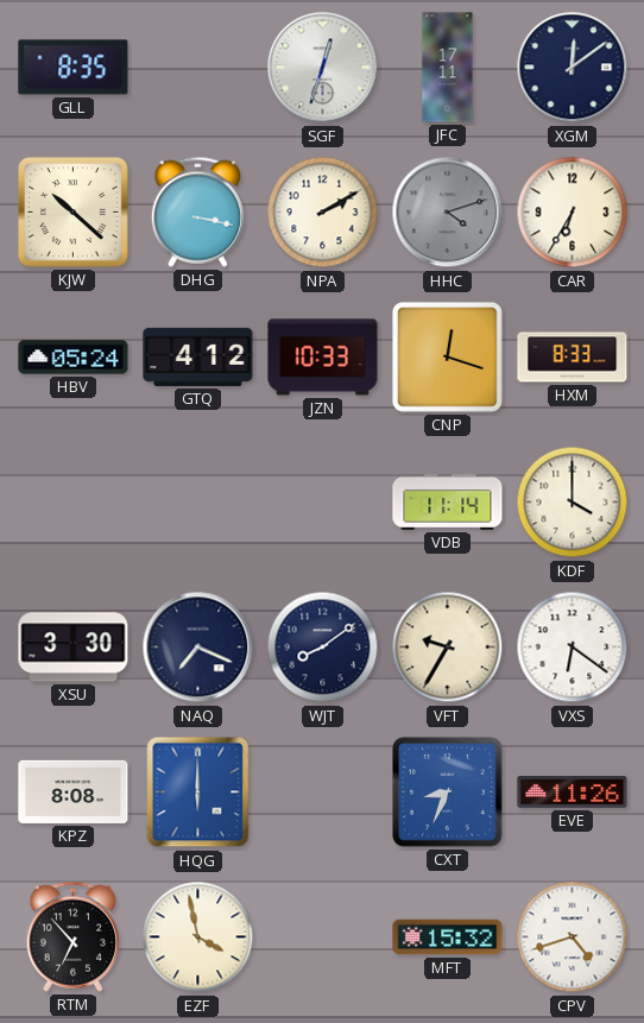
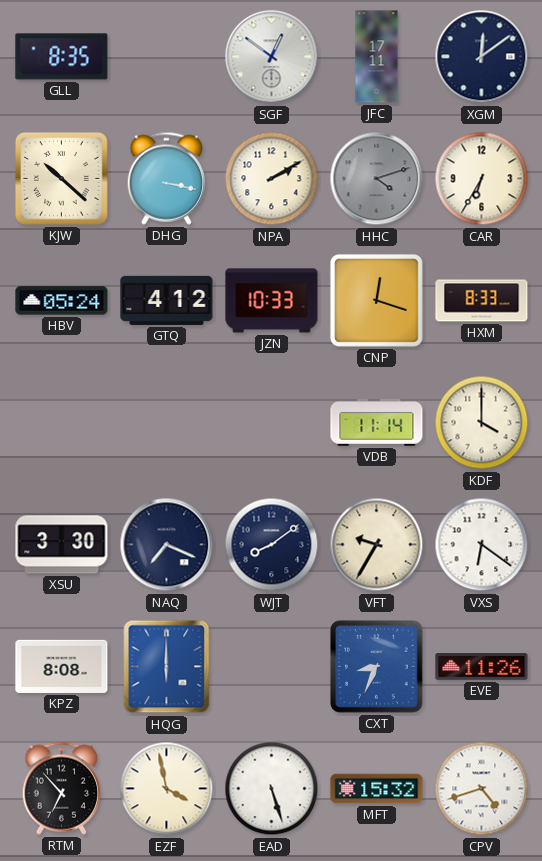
SGF: 12:33 -> 12:51
EAD: none -> 5:27
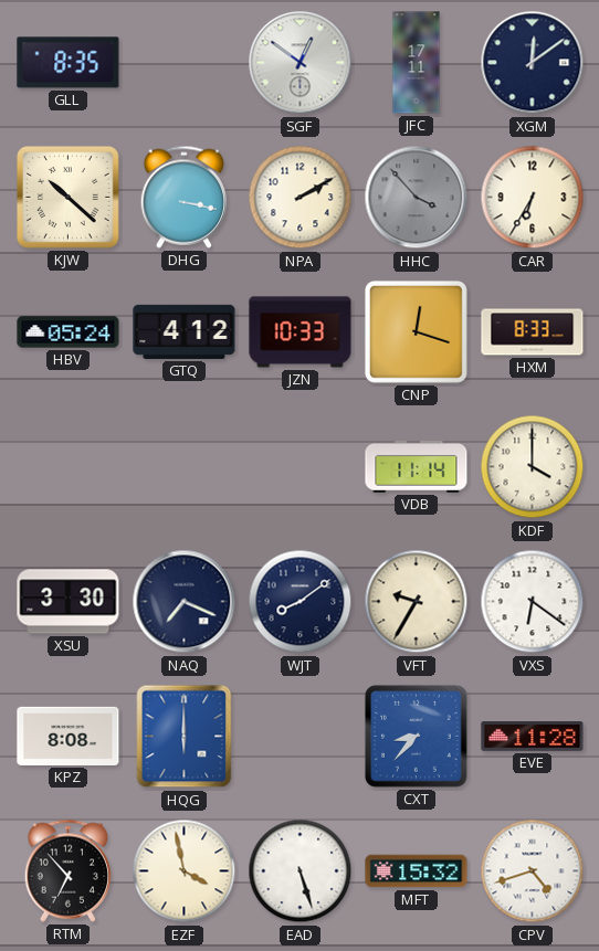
HHC: 4:12 -> 3:53
CXT: 8:34 -> 8:37
EVE: 11:26 -> 11:28
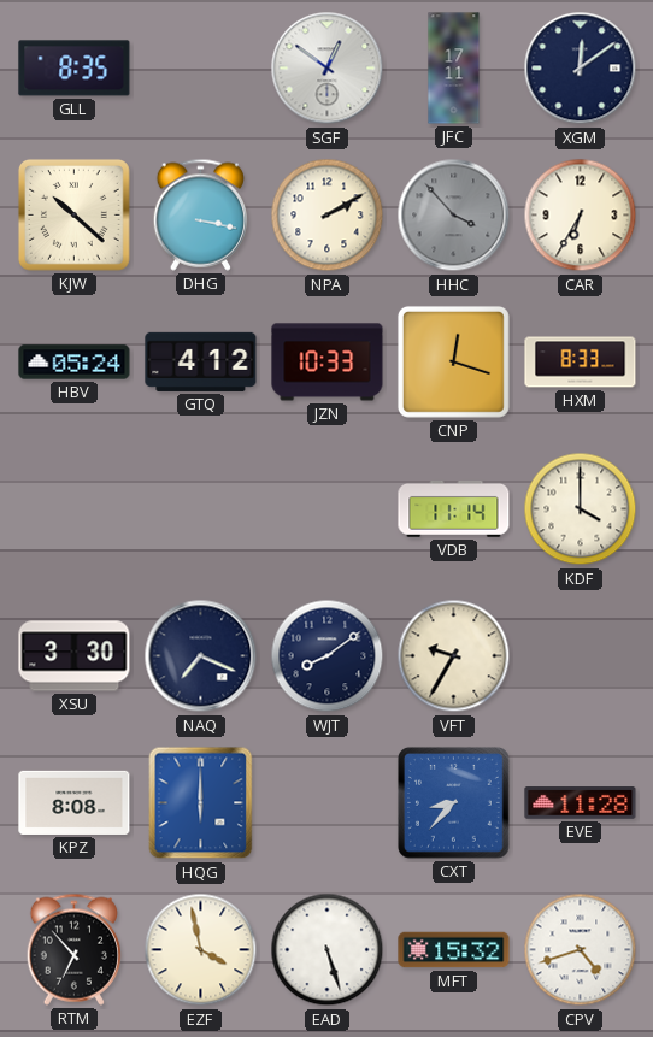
VXS: 6:21 -> none
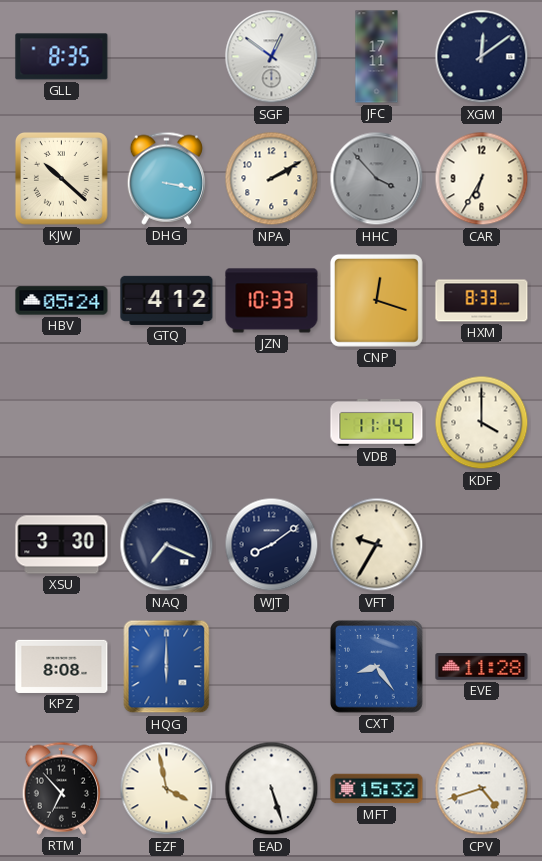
CXT: 8:37 -> 8:24
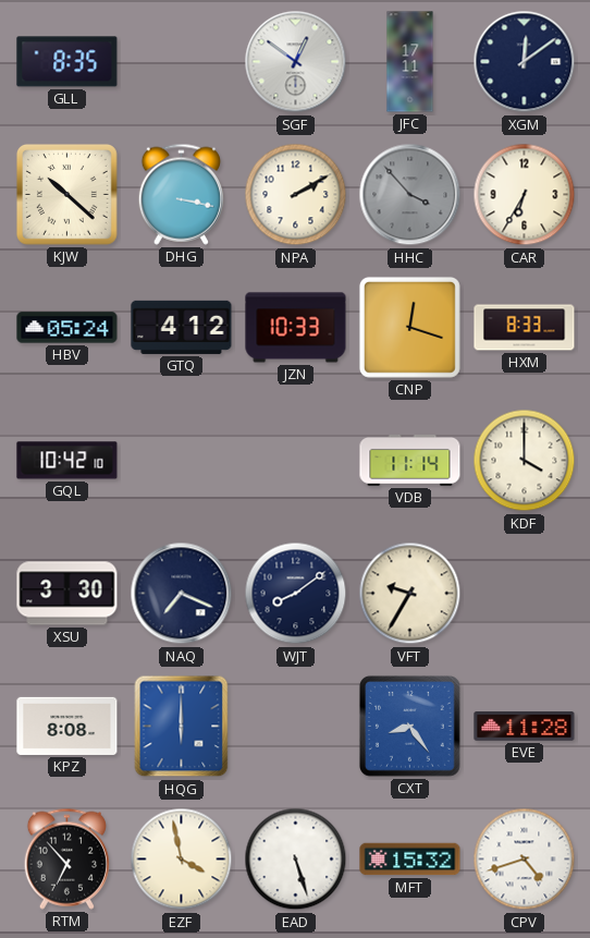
GQL: none -> 10:42
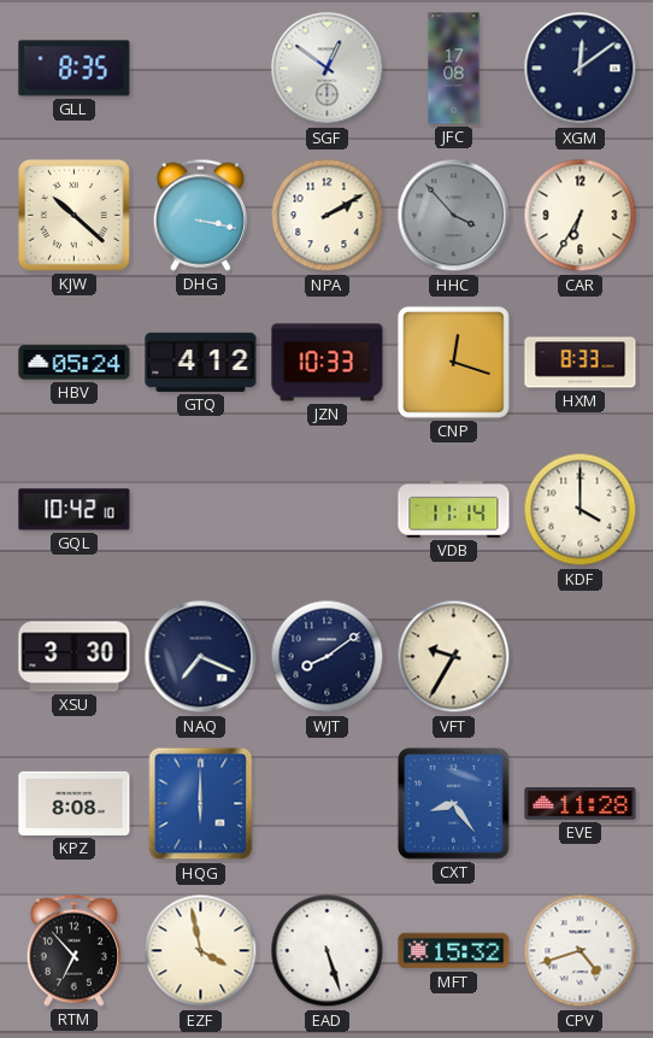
JFC: 17:11 -> 17:08
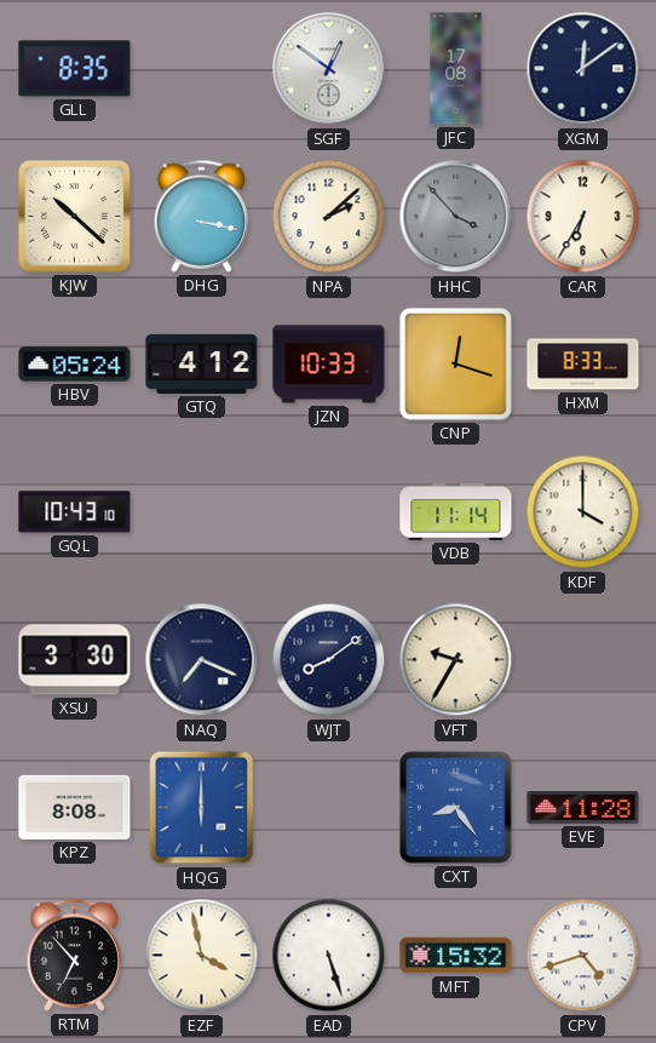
NPA: 2:10 -> 2:08
GQL: 10:42 -> 10:43
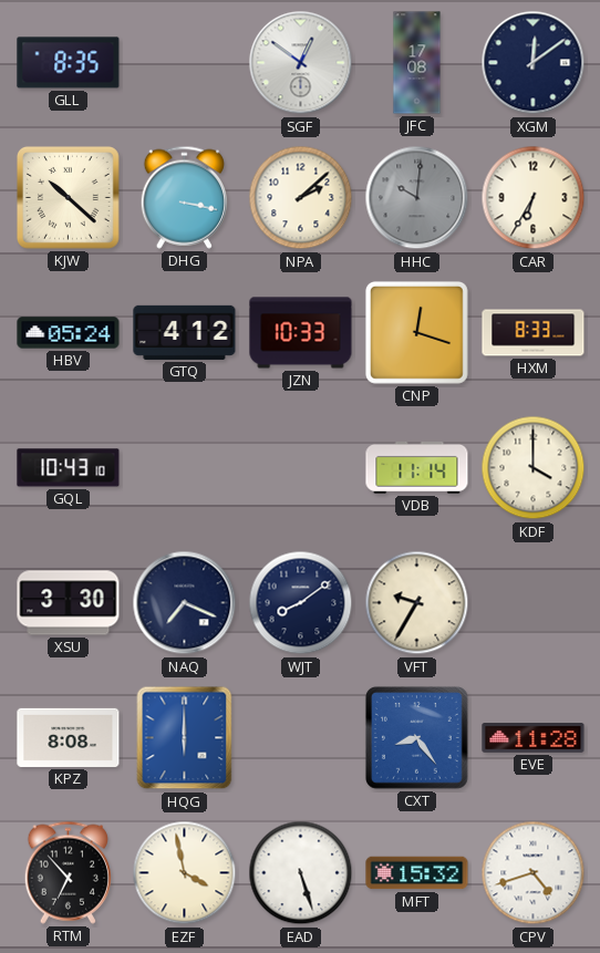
HHC: 3:53 -> 10:01
